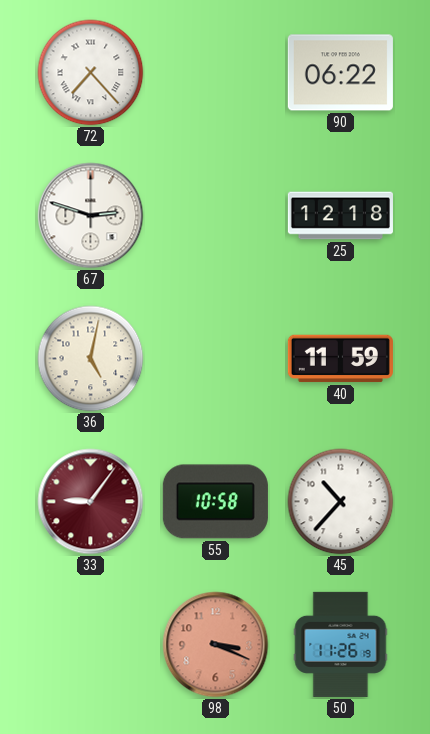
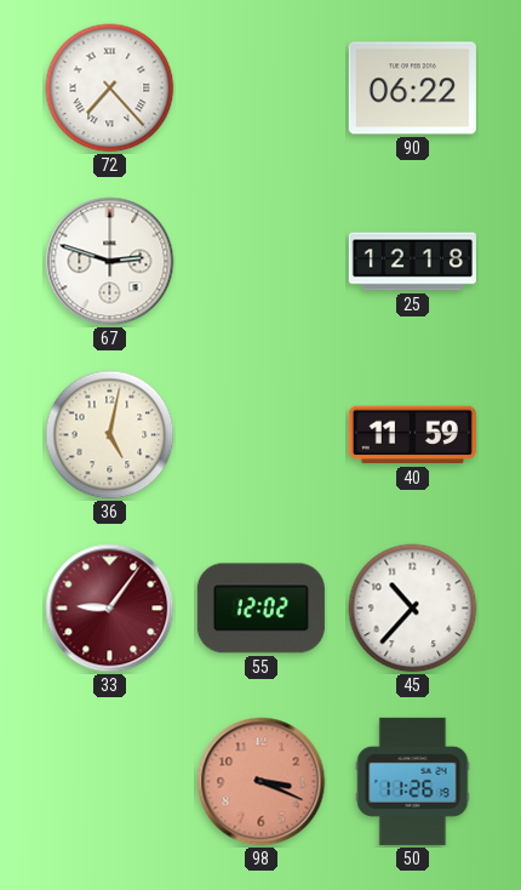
55: 10:58 -> 12:02
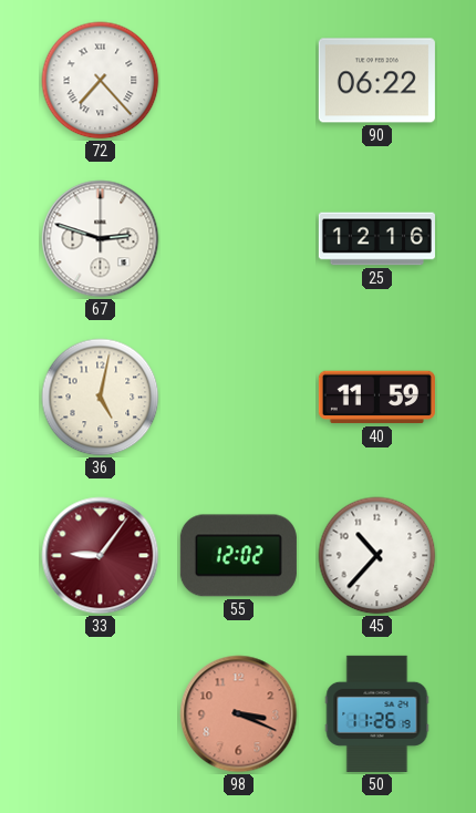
25: 12:18 -> 12:16
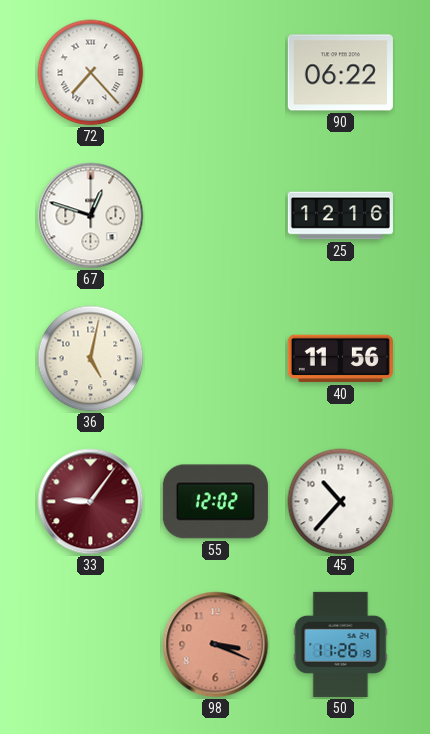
67: 2:48 -> 12:48
40: 11:59 -> 11:56
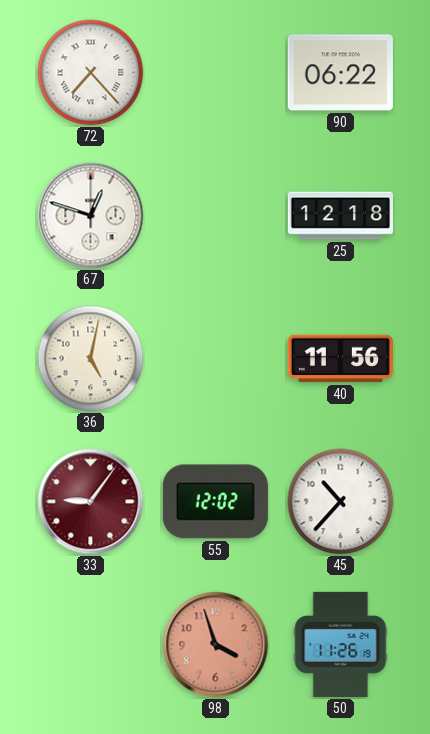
25: 12:16 -> 12:18
98: 3:19 -> 3:57
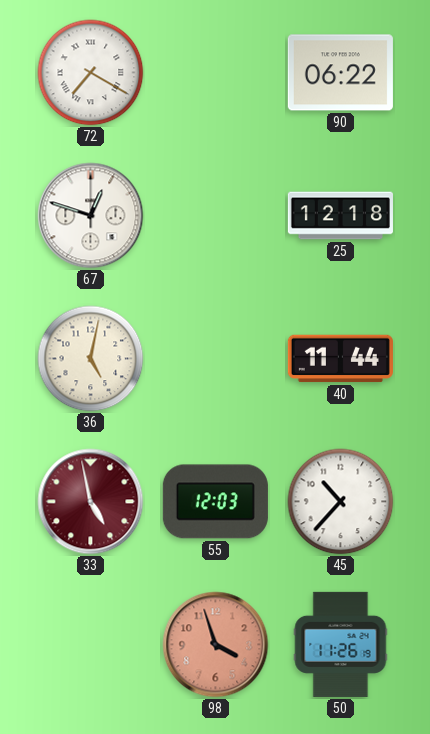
72: 7:23 -> 7:20
40: 11:56 -> 11:44
33: 9:06 -> 4:58
55: 12:02 -> 12:03
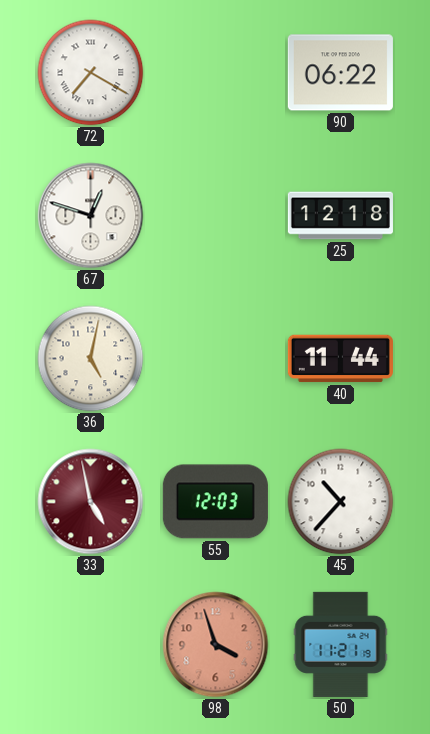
50: 11:26 -> 11:21
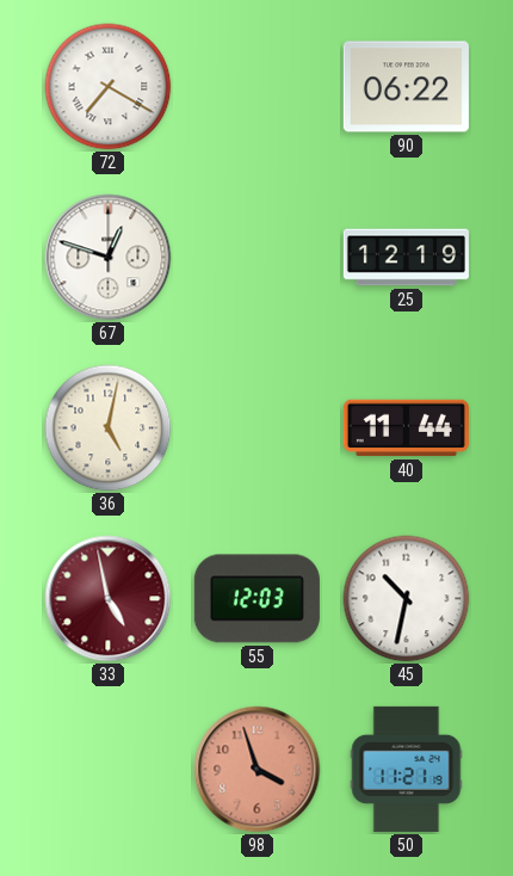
25: 12:18 -> 12:19
45: 10:37 -> 10:32
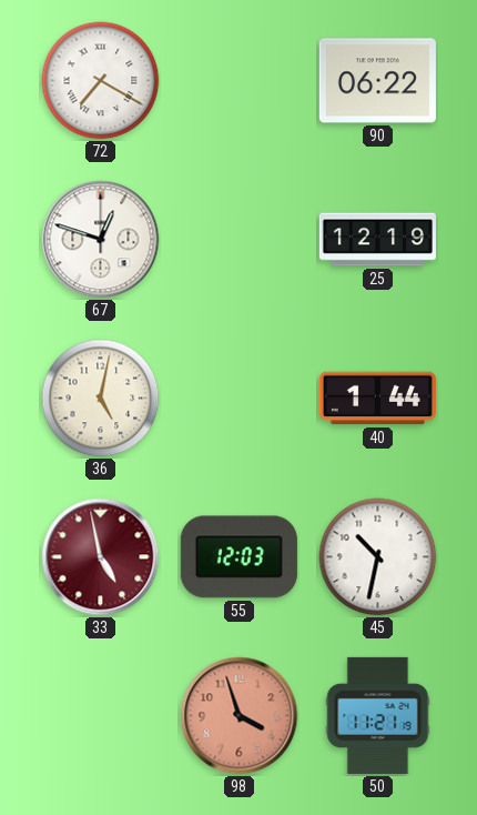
40: 11:44 -> 1:44
